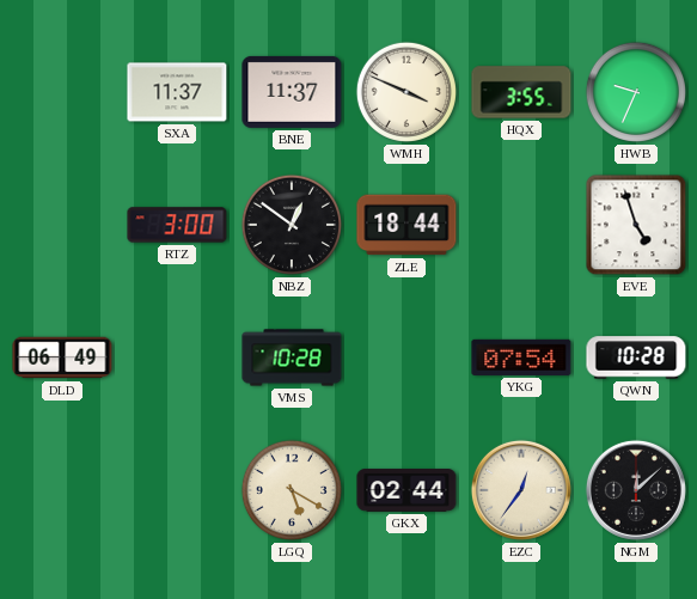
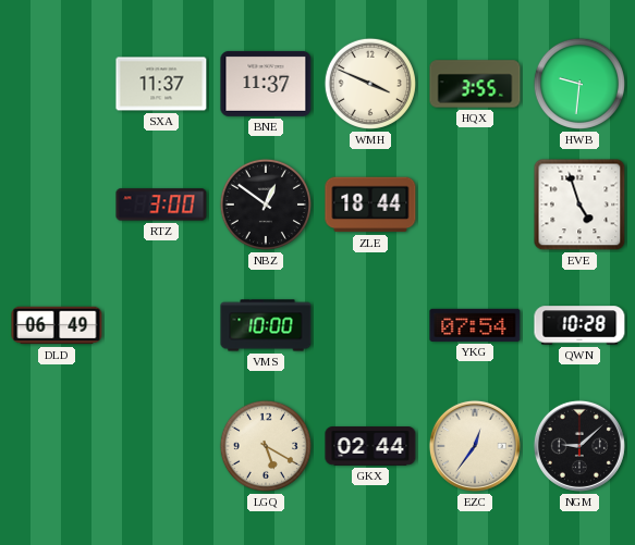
HWB: 9:34 -> 9:31
VMS: 10:28 -> 10:00
NGM: 12:08 -> 9:08
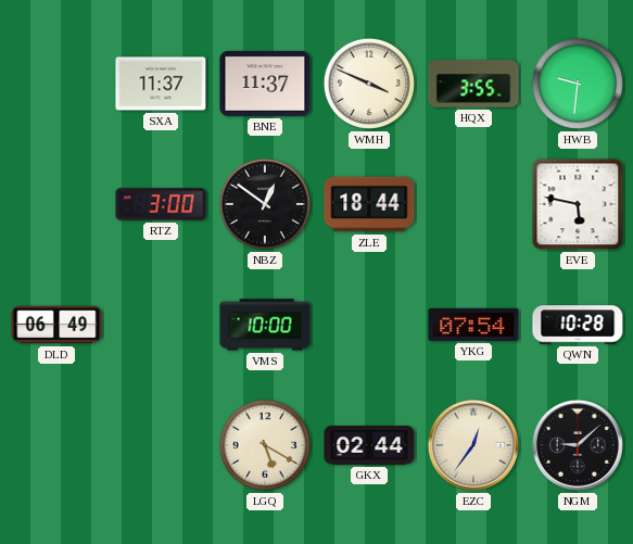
EVE: 4:57 -> 5:47
